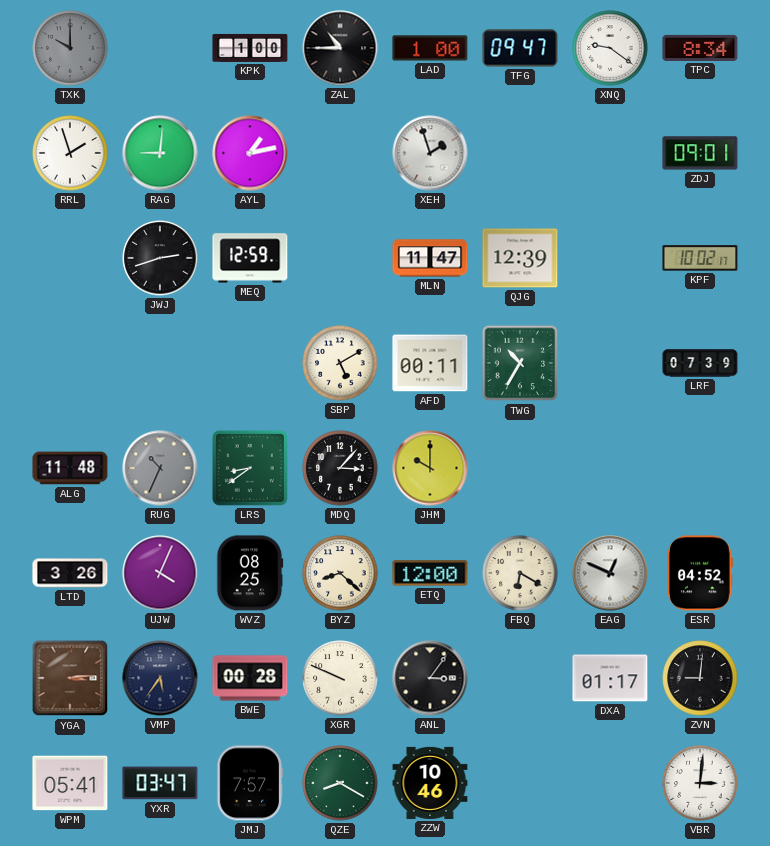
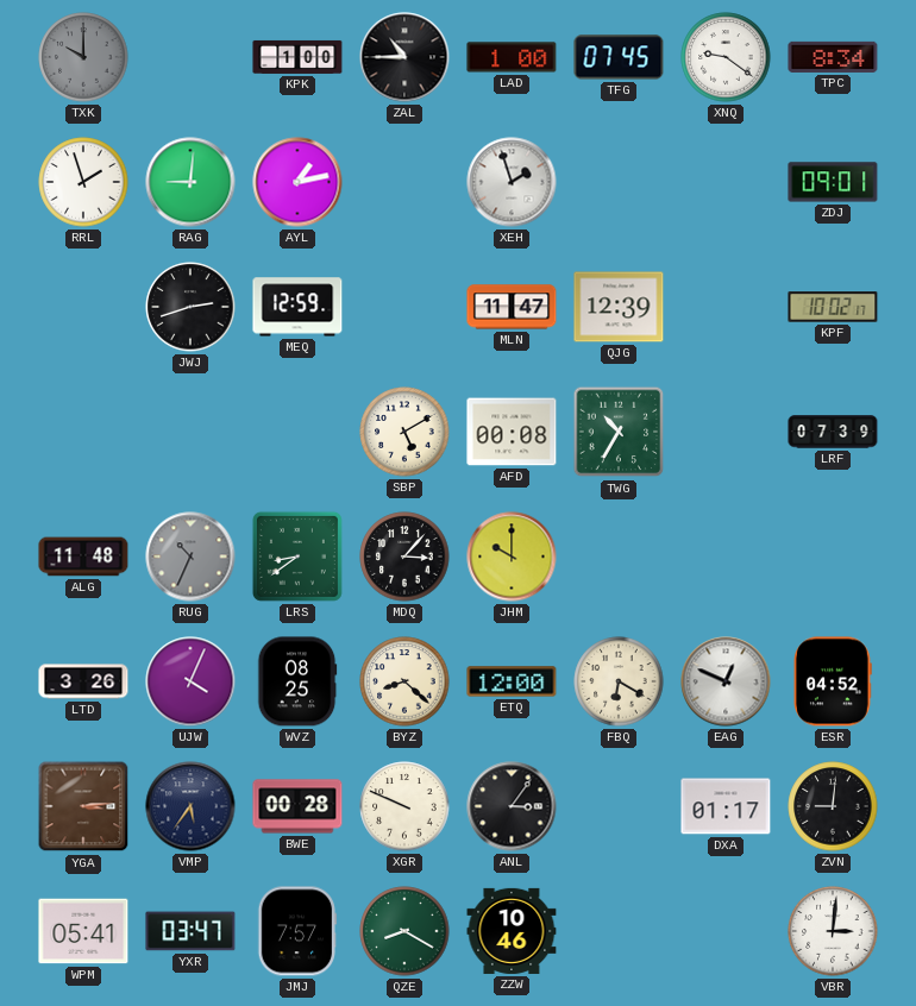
TFG: 09:47 -> 07:45
AFD: 00:11 -> 00:08
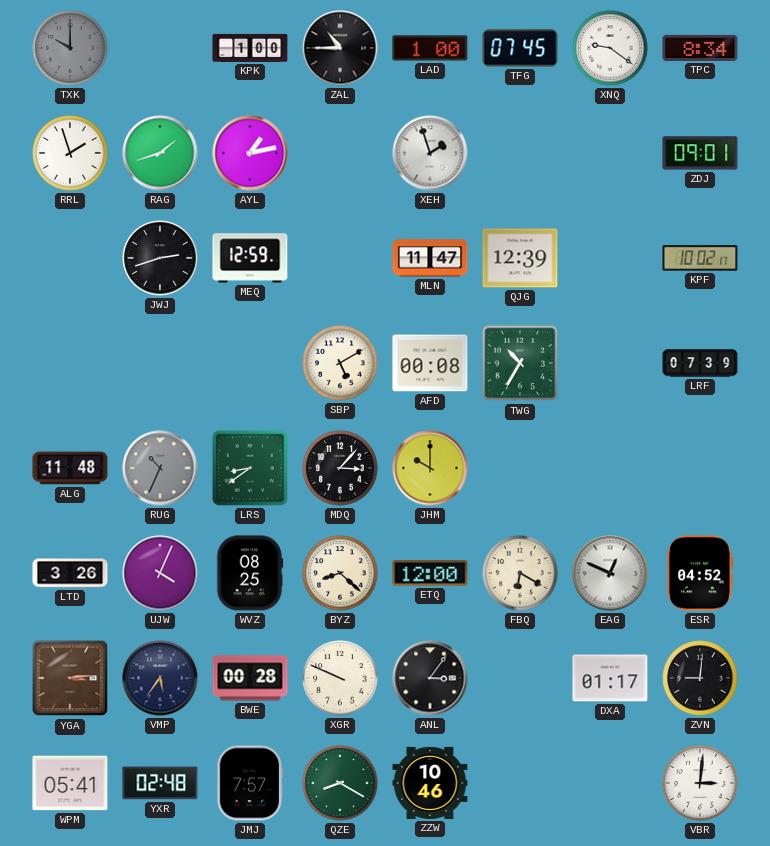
RAG: 9:01 -> 1:42
YXR: 03:47 -> 02:48
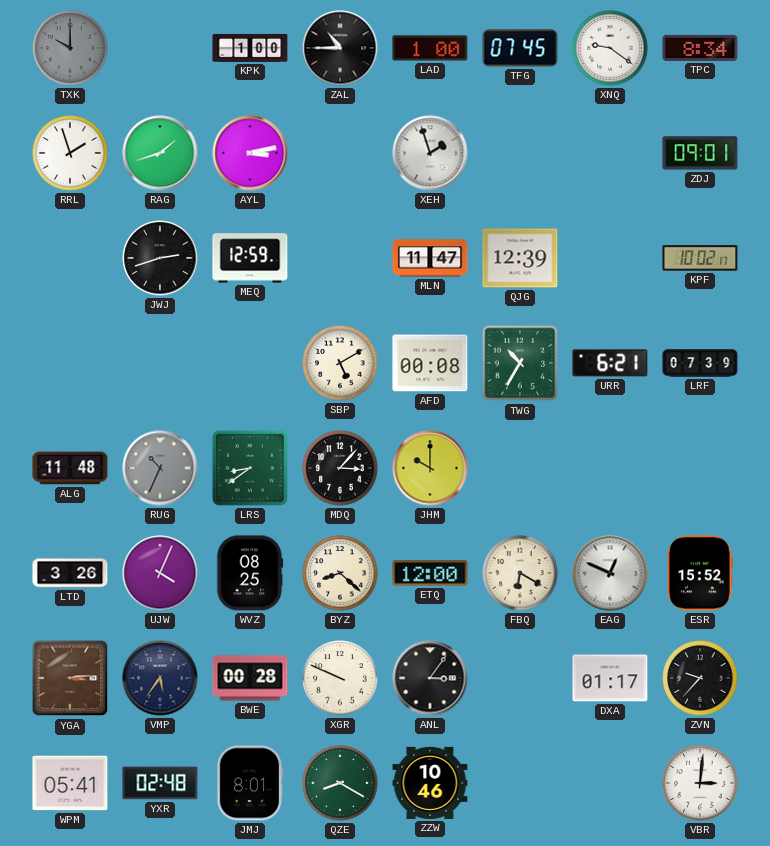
AYL: 1:13 -> 3:13
URR: none -> 6:21
ESR: 04:52 -> 15:52
ZVN: 9:01 -> 9:37
JMJ: 7:57 -> 8:01
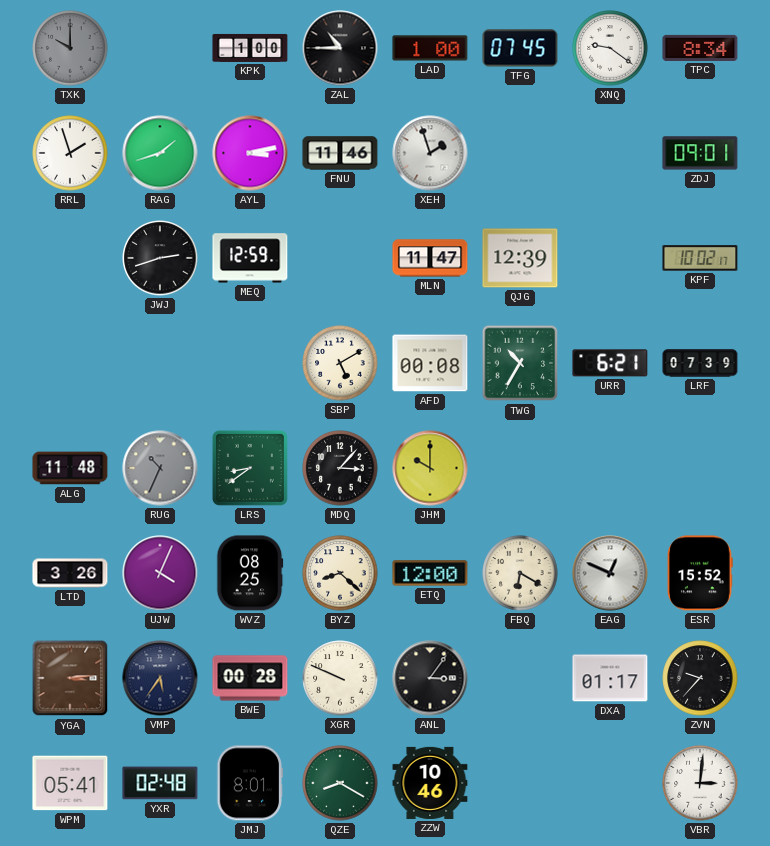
FNU: none -> 11:46
